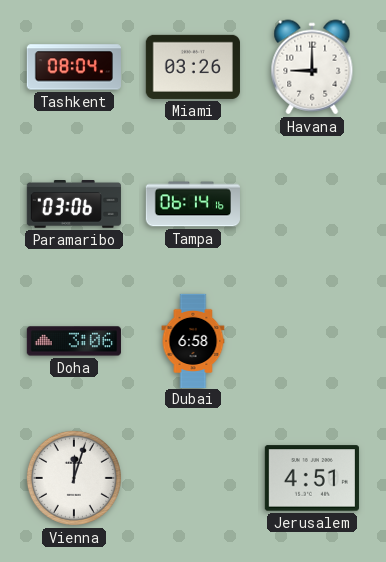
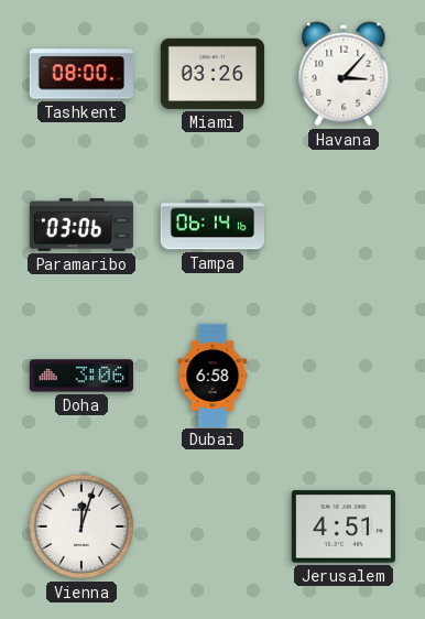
Tashkent: 08:04 -> 08:00
Havana: 9:00 -> 3:07
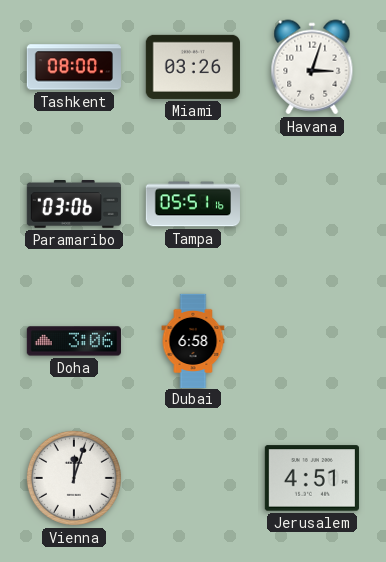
Havana: 3:07 -> 3:03
Tampa: 06:14 -> 05:51
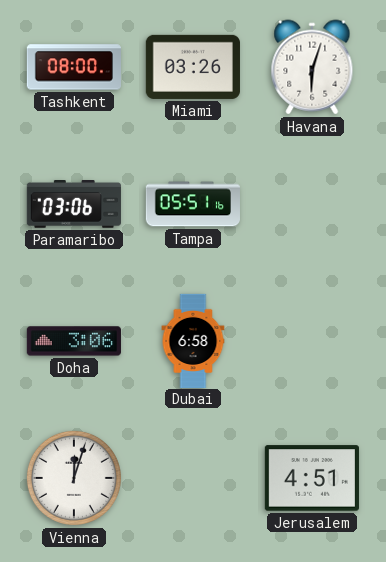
Havana: 3:03 -> 6:03
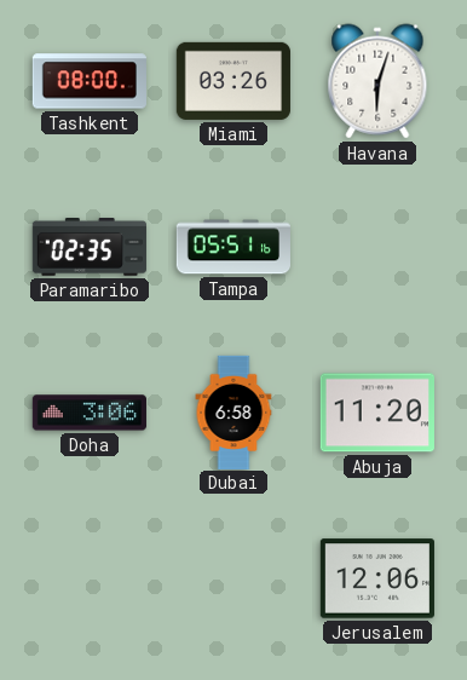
Paramaribo: 03:06 -> 02:35
Abuja: none -> 11:20
Vienna: 12:03 -> none
Jerusalem: 4:51 -> 12:06
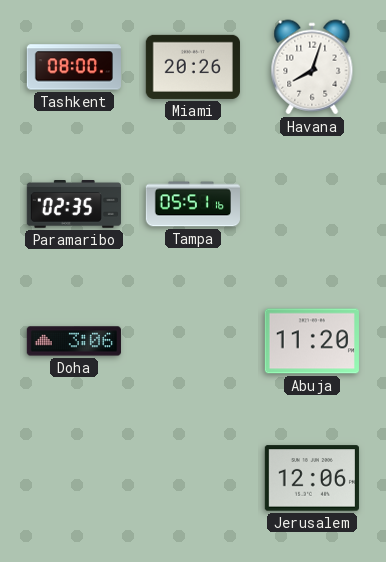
Miami: 03:26 -> 20:26
Havana: 6:03 -> 8:03
Dubai: 6:58 -> none
